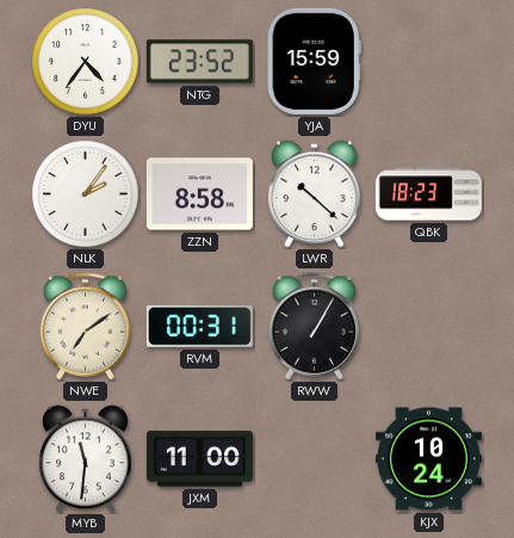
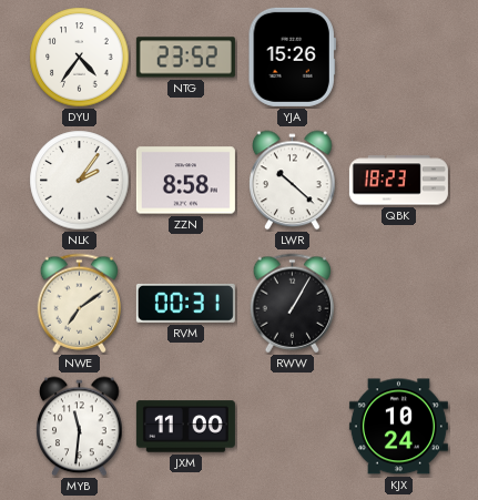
YJA: 15:59 -> 15:26
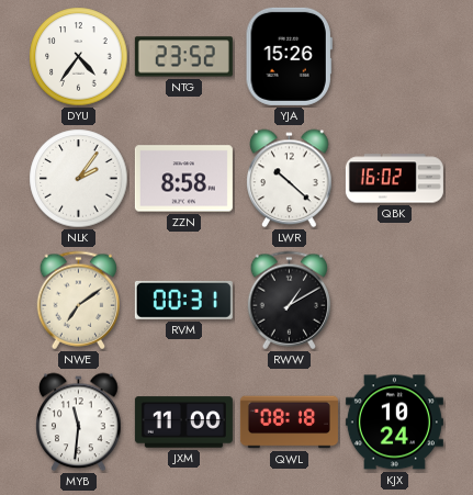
QBK: 18:23 -> 16:02
RWW: 1:05 -> 1:10
QWL: none -> 08:18
